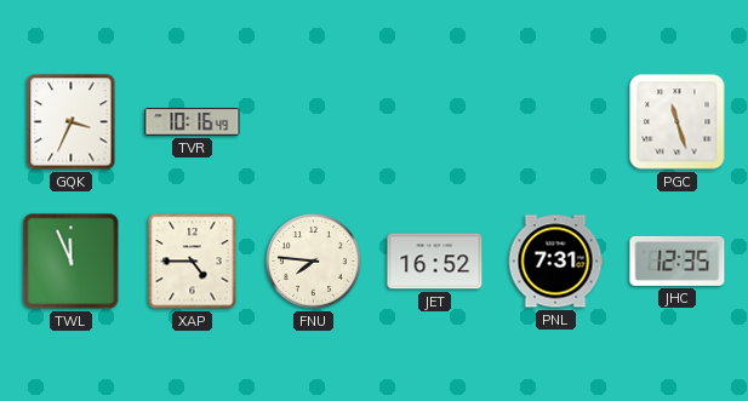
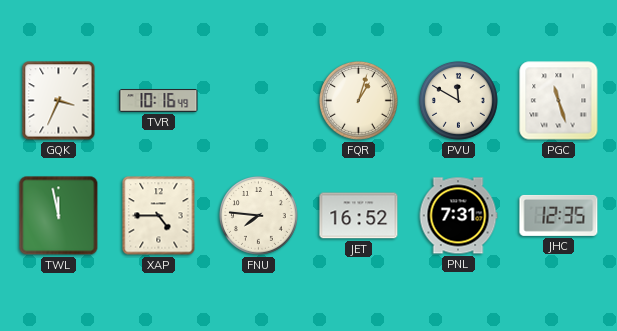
FQR: none -> 1:03
PVU: none -> 11:50
TWL: 11:56 -> 11:58
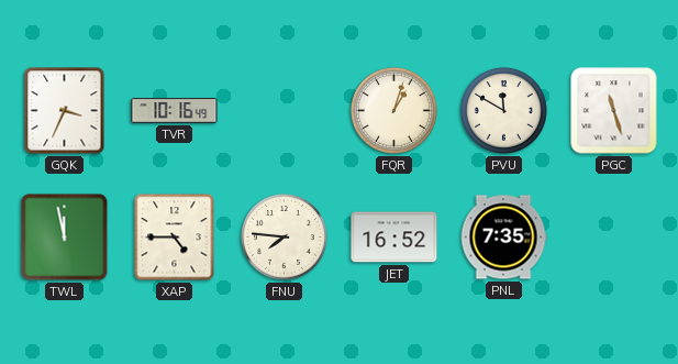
PNL: 7:31 -> 7:35
JHC: 12:35 -> none
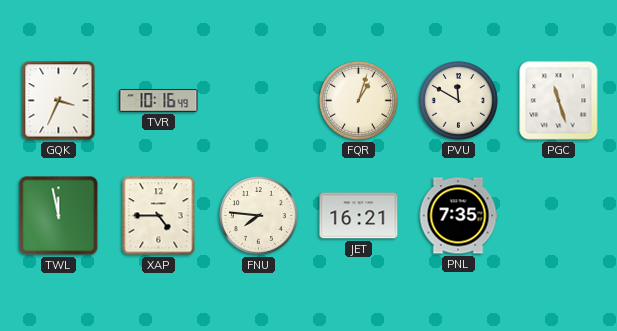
JET: 16:52 -> 16:21
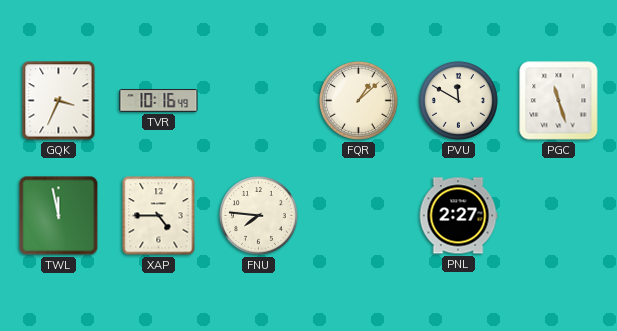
FQR: 1:03 -> 1:08
JET: 16:21 -> none
PNL: 7:35 -> 2:27
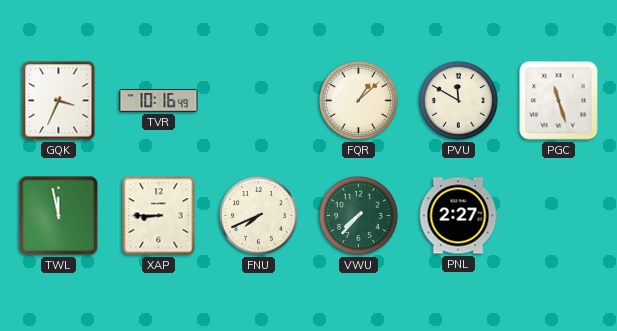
XAP: 4:45 -> 8:45
FNU: 7:46 -> 7:41
VWU: none -> 7:37
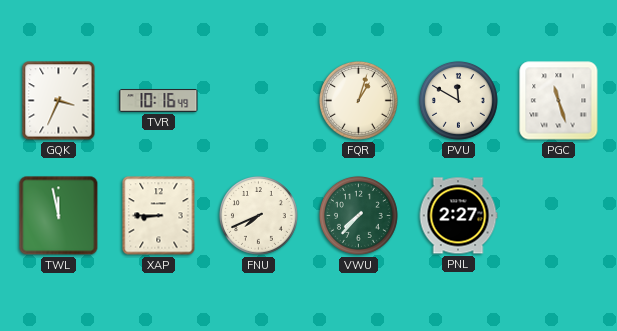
FQR: 1:08 -> 1:03
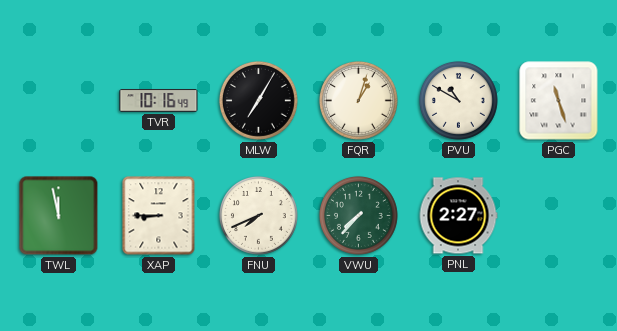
GQK: 3:34 -> none
MLW: none -> 7:05
PVU: 11:50 -> 10:50
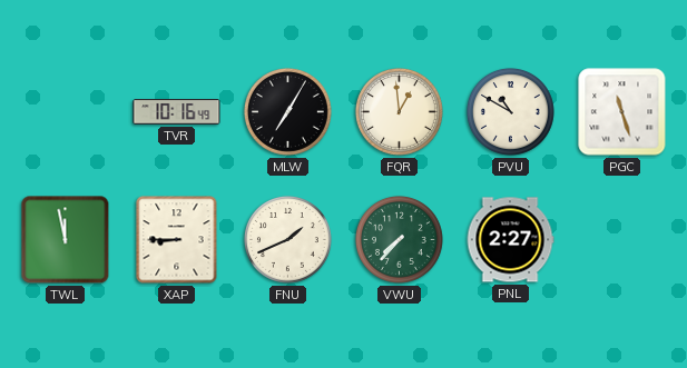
FQR: 1:03 -> 12:59
FNU: 7:41 -> 1:41
